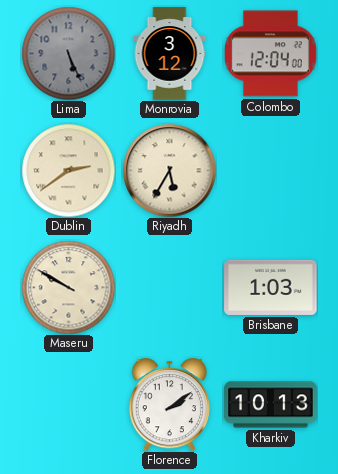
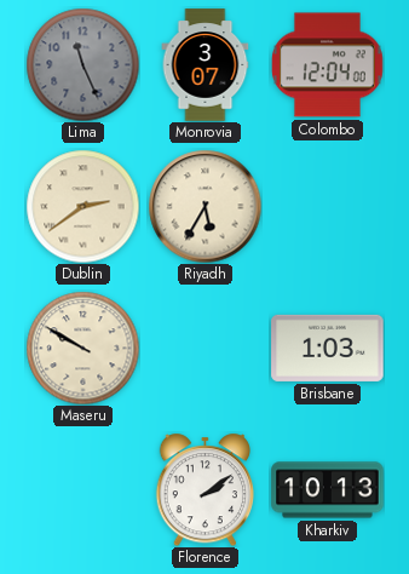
Lima: 5:26 -> 11:26
Monrovia: 3:12 -> 3:07
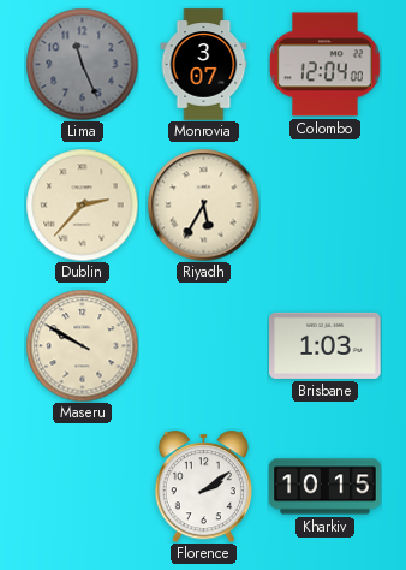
Dublin: 2:39 -> 2:37
Kharkiv: 10:13 -> 10:15
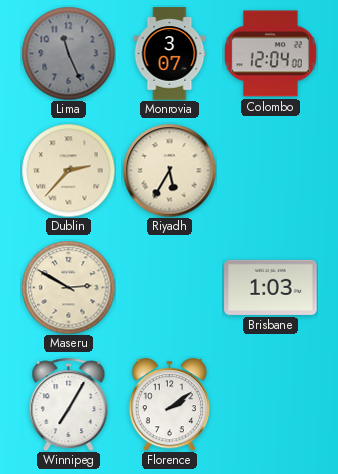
Maseru: 9:50 -> 2:50
Winnipeg: none -> 7:05
Kharkiv: 10:15 -> none
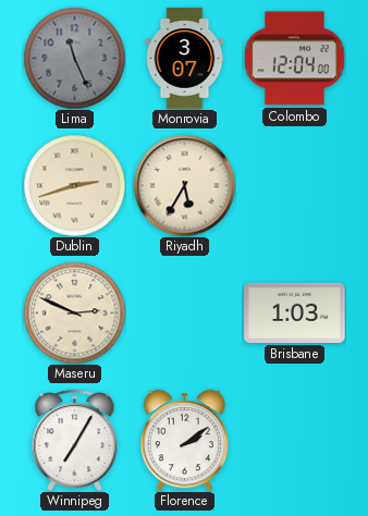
Dublin: 2:37 -> 2:42
Maseru: 2:50 -> 2:49
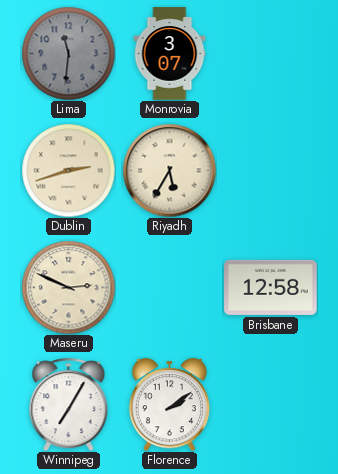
Lima: 11:26 -> 11:31
Colombo: 12:04 -> none
Brisbane: 1:03 -> 12:58
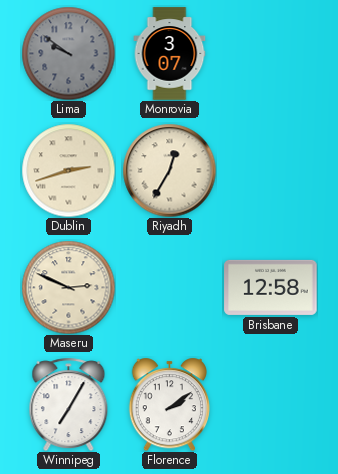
Lima: 11:31 -> 9:51
Riyadh: 5:35 -> 12:35
